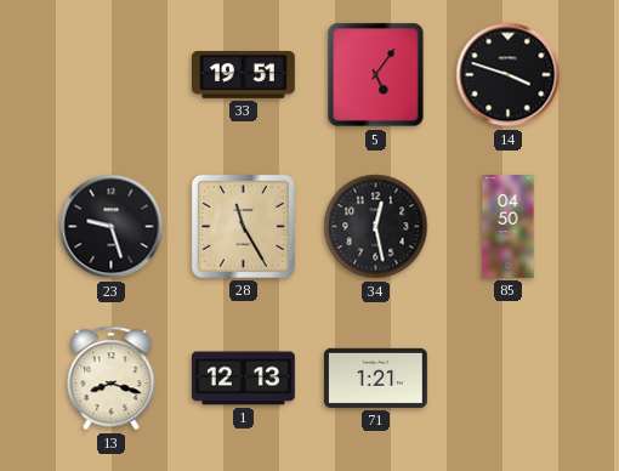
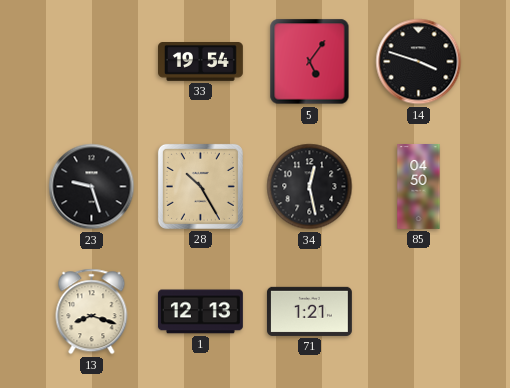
33: 19:51 -> 19:54
28: 11:25 -> 10:25
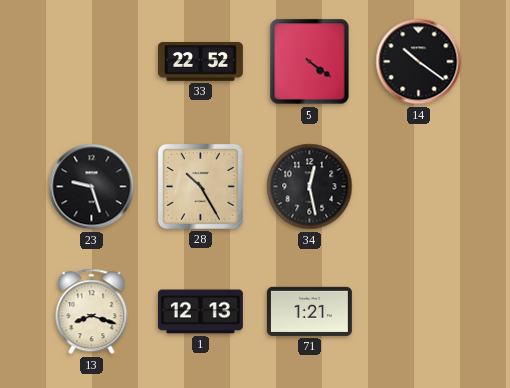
33: 19:54 -> 22:52
5: 5:06 -> 4:21
14: 3:48 -> 10:21
85: 04:50 -> none
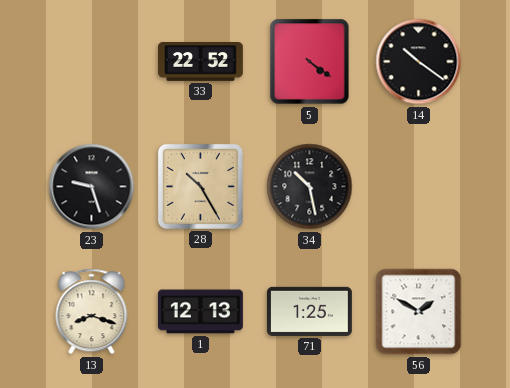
34: 12:28 -> 10:28
71: 1:21 -> 1:25
56: none -> 1:50
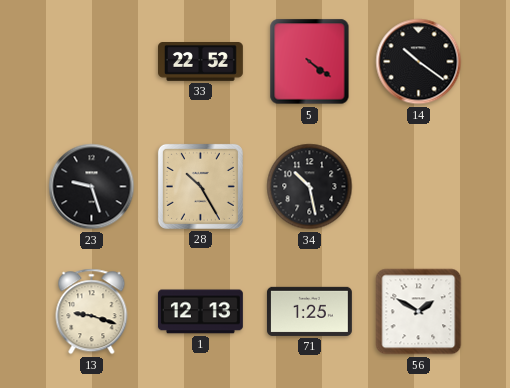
13: 8:18 -> 9:18
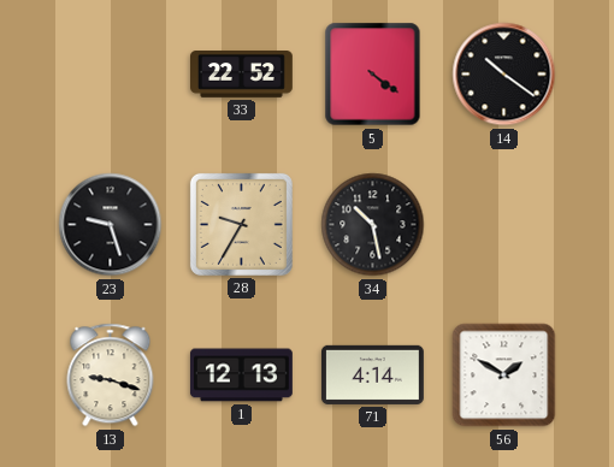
28: 10:25 -> 9:35
71: 1:25 -> 4:14
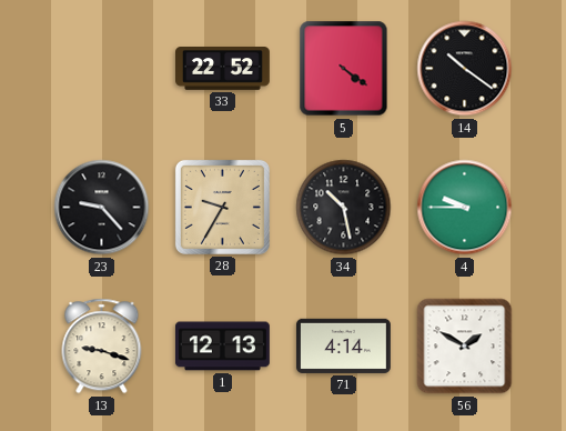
23: 9:27 -> 9:23
4: none -> 9:45
